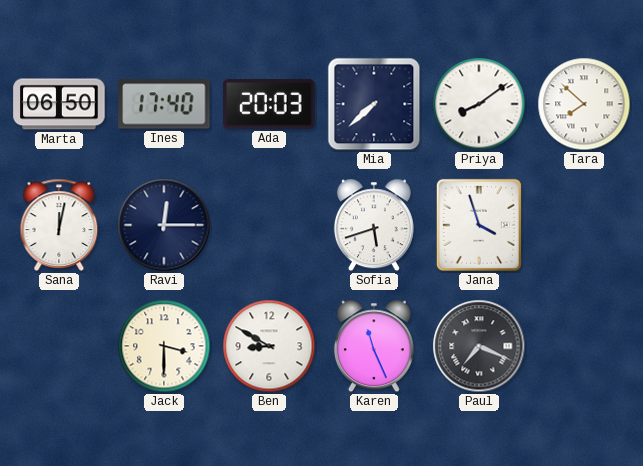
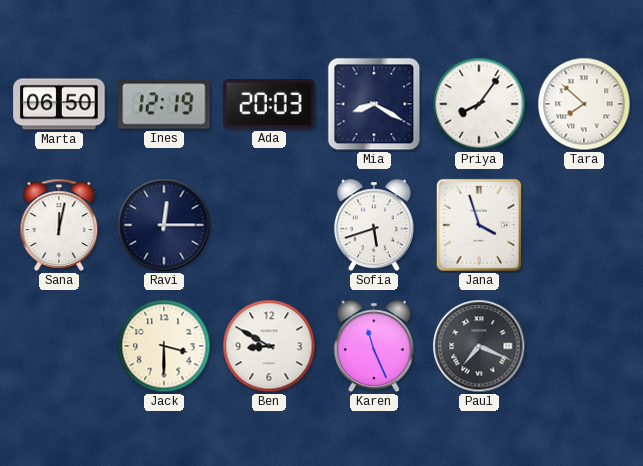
Ines: 17:40 -> 12:19
Mia: 7:38 -> 8:20
Priya: 8:09 -> 8:06
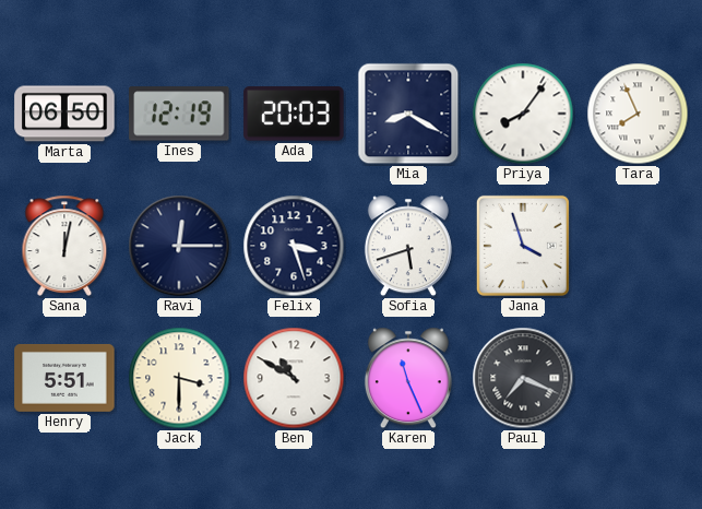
Tara: 7:52 -> 7:56
Felix: none -> 3:27
Henry: none -> 5:51
Ben: 8:50 -> 10:50
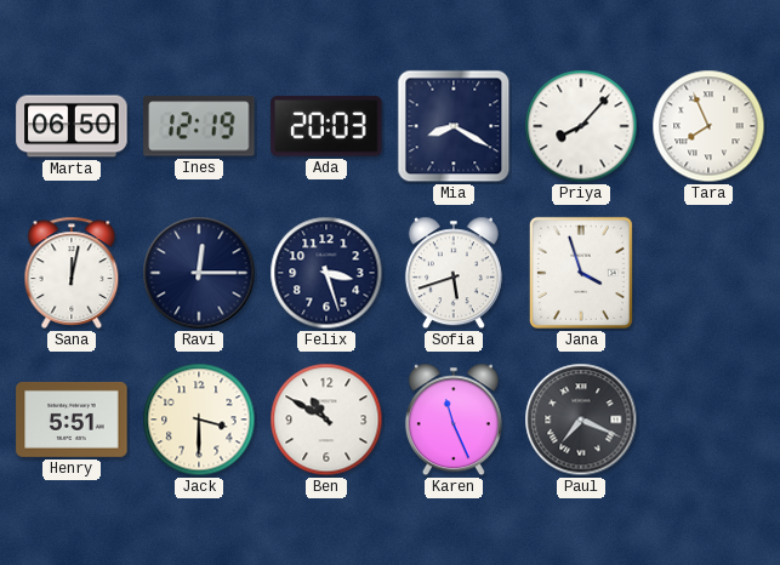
Priya: 8:06 -> 8:07
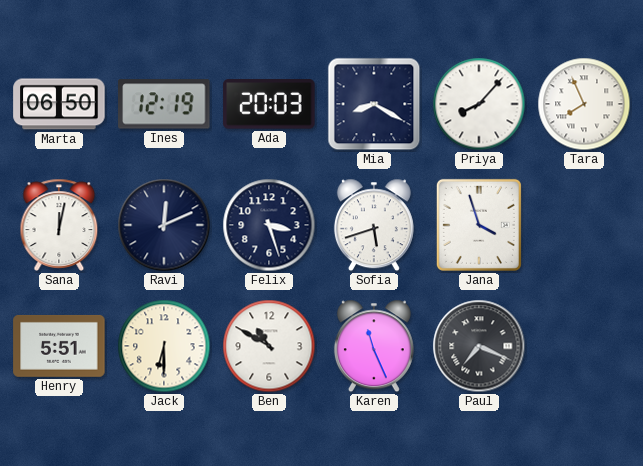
Ravi: 12:15 -> 12:11
Jack: 3:30 -> 6:30
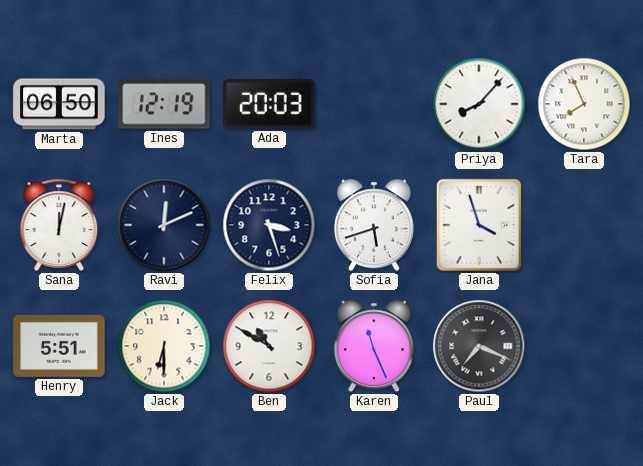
Mia: 8:20 -> none
